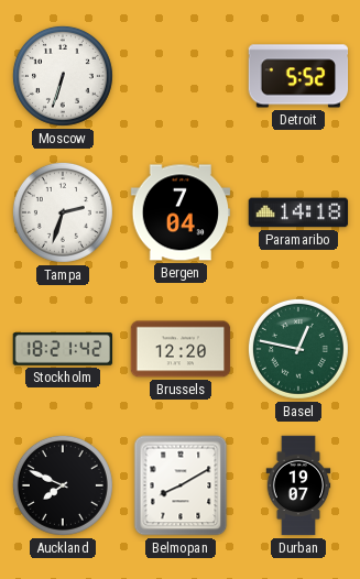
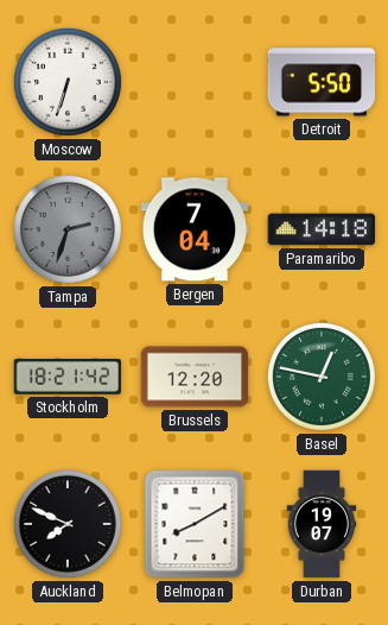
Detroit: 5:52 -> 5:50
Tampa dial: white -> grey
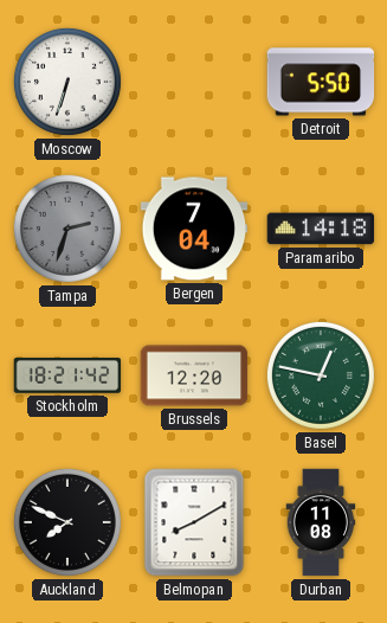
Durban: 19:07 -> 11:08
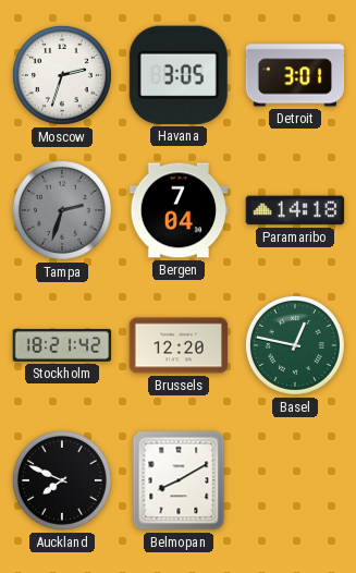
Moscow: 6:33 -> 2:33
Havana: none -> 3:05
Detroit: 5:50 -> 3:01
Durban: 11:08 -> none
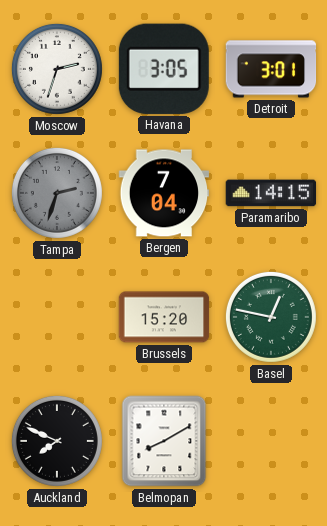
Paramaribo: 14:18 -> 14:15
Stockholm: 18:21 -> none
Brussels: 12:20 -> 15:20
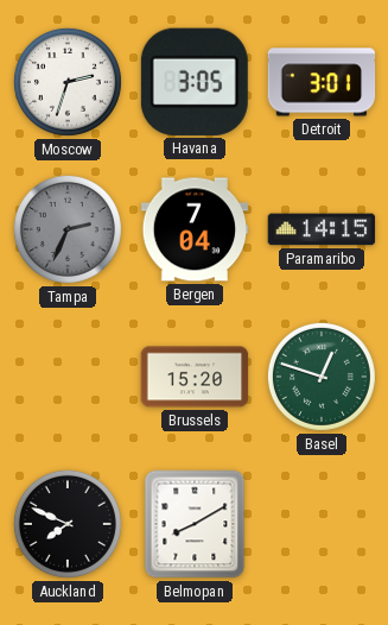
Tampa: 2:33 -> 2:34
Basel: 12:47 -> 12:48
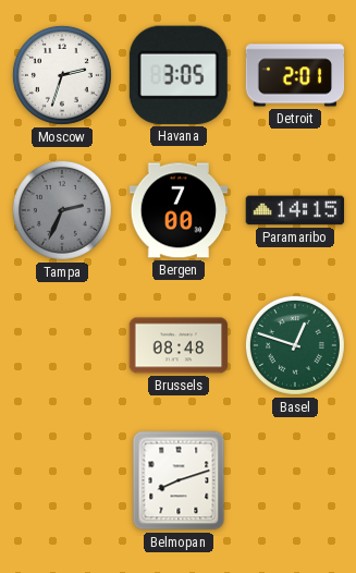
Detroit: 3:01 -> 2:01
Bergen: 7:04 -> 7:00
Brussels: 15:20 -> 08:48
Auckland: 7:49 -> none
Belmopan: 8:10 -> 8:12
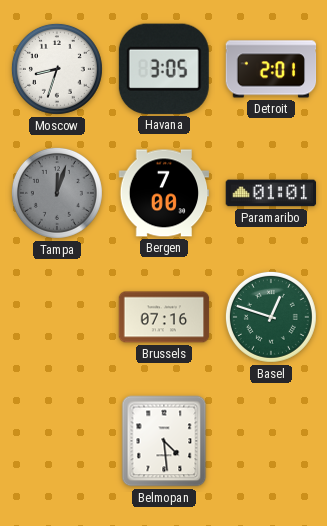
Moscow: 2:33 -> 8:33
Tampa: 2:34 -> 12:03
Paramaribo: 14:15 -> 01:01
Brussels: 08:48 -> 07:16
Belmopan: 8:12 -> 4:29
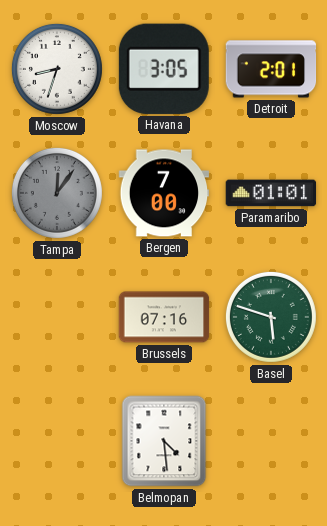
Tampa: 12:03 -> 12:06
Basel: 12:48 -> 5:48
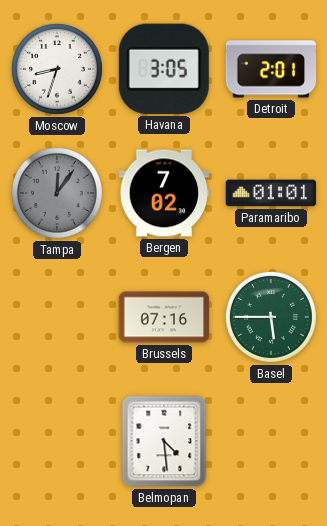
Bergen: 7:00 -> 7:02
Basel: 5:48 -> 5:45
